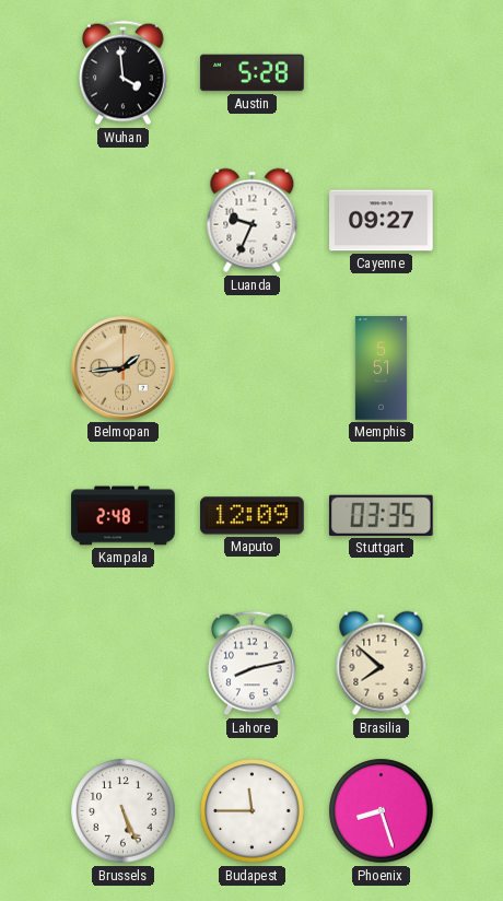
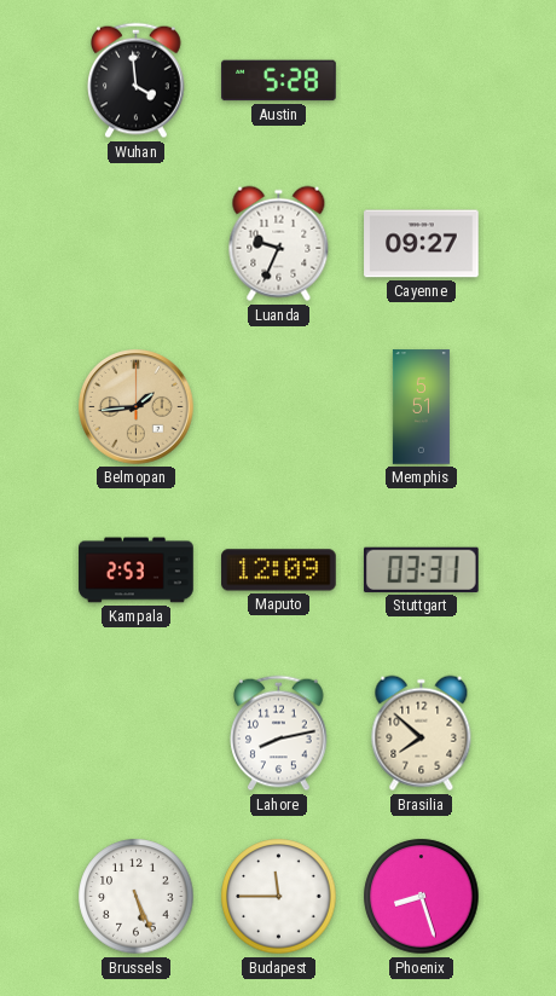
Kampala: 2:48 -> 2:53
Stuttgart: 03:35 -> 03:31
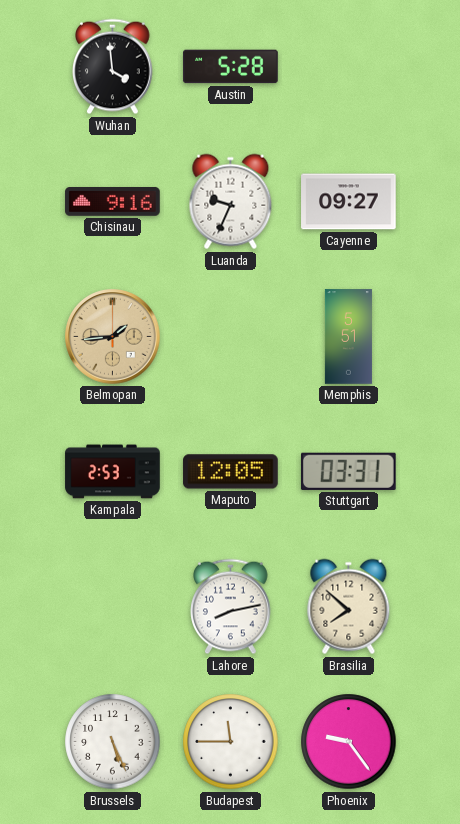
Chisinau: none -> 9:16
Maputo: 12:09 -> 12:05
Phoenix: 8:27 -> 9:24
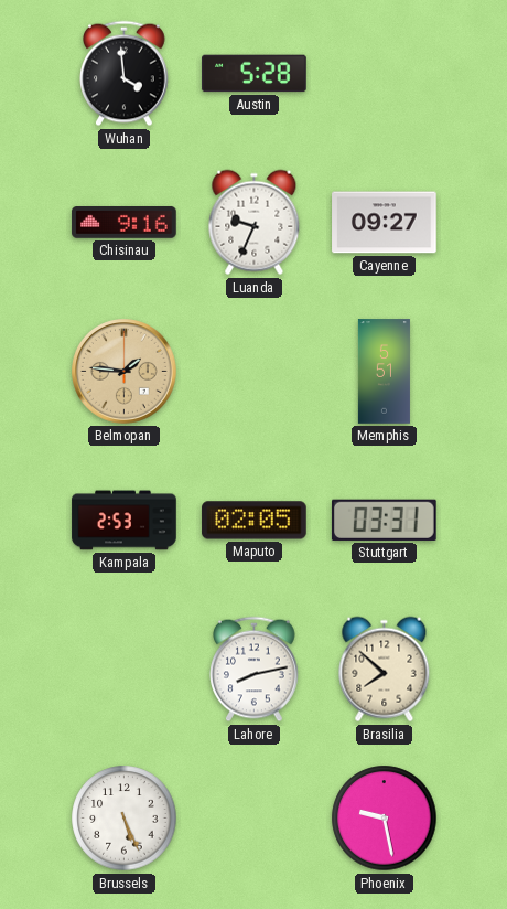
Belmopan: 1:44 -> 1:46
Maputo: 12:05 -> 02:05
Budapest: 11:45 -> none
Phoenix: 9:24 -> 9:28
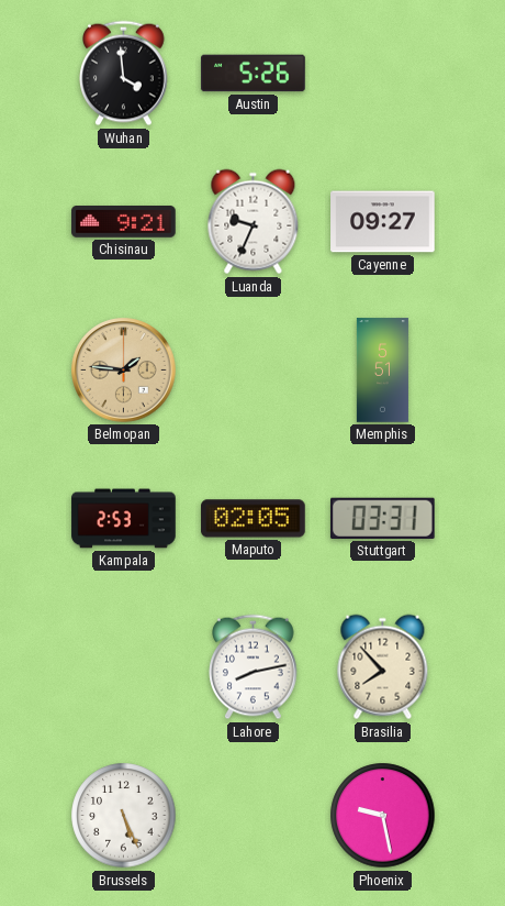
Austin: 5:28 -> 5:26
Chisinau: 9:16 -> 9:21
Brasilia: 7:52 -> 7:53
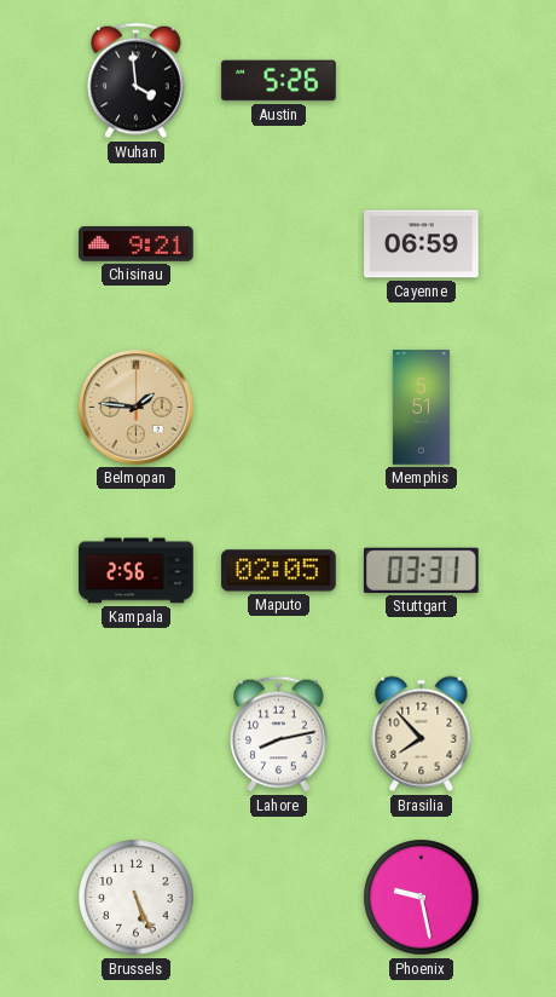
Luanda: 9:34 -> none
Cayenne: 09:27 -> 06:59
Kampala: 2:53 -> 2:56
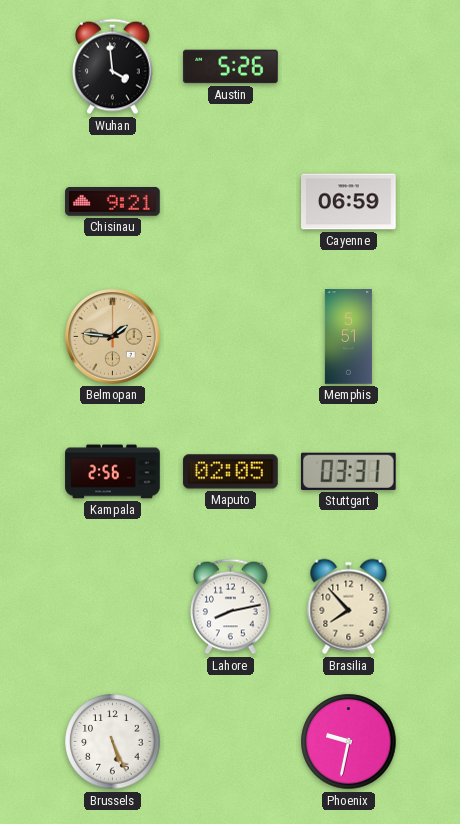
Phoenix: 9:28 -> 9:32
